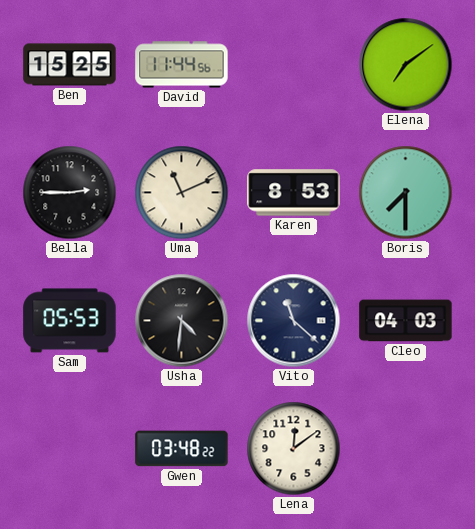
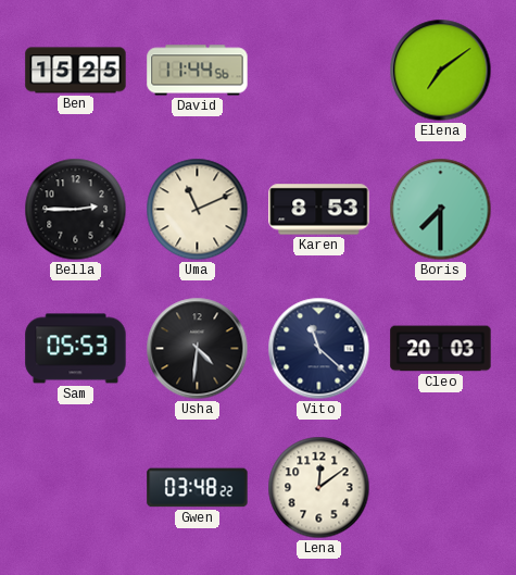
Cleo: 04:03 -> 20:03
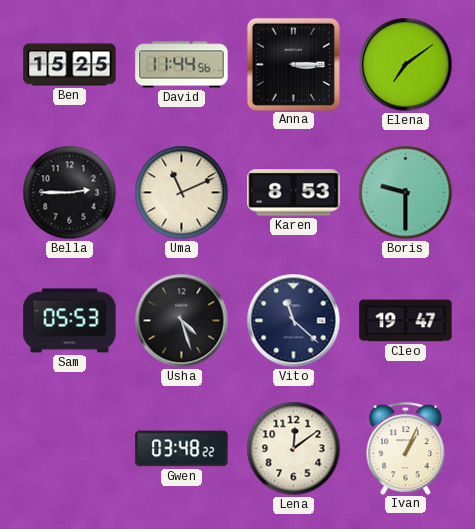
Anna: none -> 3:15
Boris: 7:30 -> 9:30
Usha: 4:31 -> 4:27
Cleo: 20:03 -> 19:47
Ivan: none -> 1:04
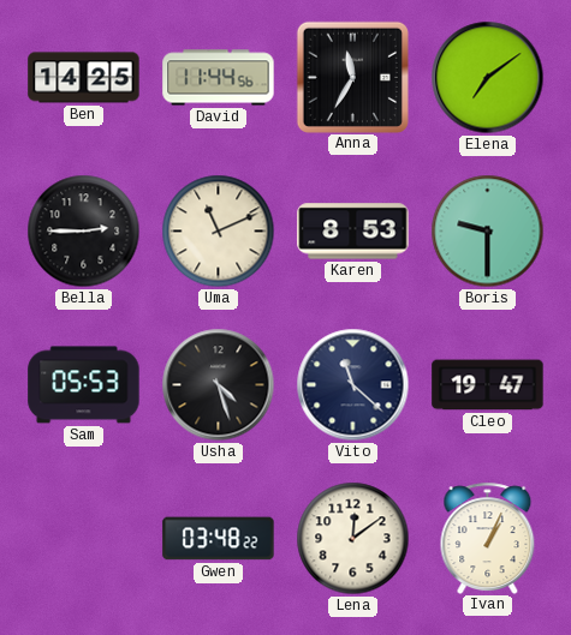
Ben: 15:25 -> 14:25
Anna: 3:15 -> 11:35
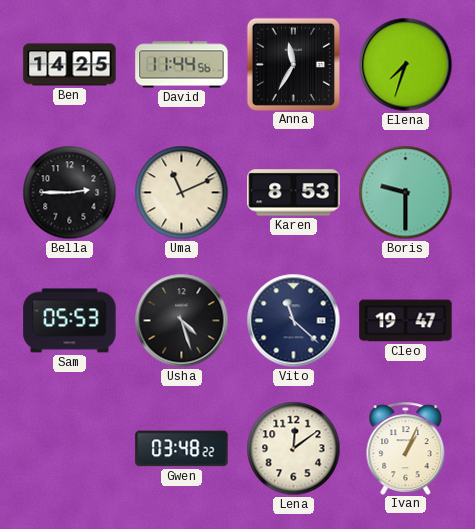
Elena: 7:09 -> 7:33
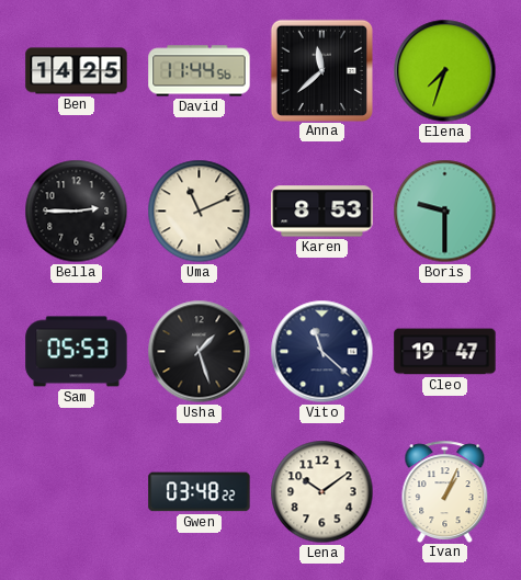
Anna: 11:35 -> 11:38
Usha: 4:27 -> 1:27
Lena: 12:09 -> 10:09
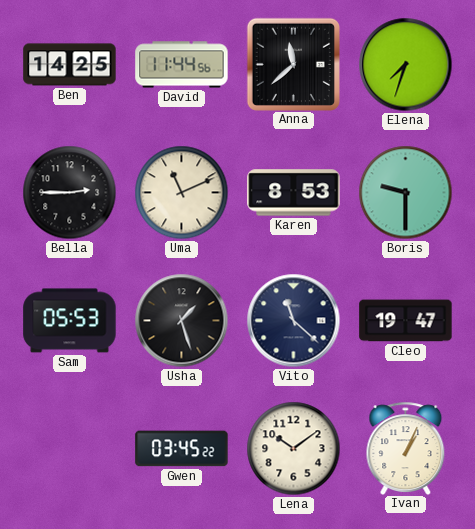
Gwen: 03:48 -> 03:45
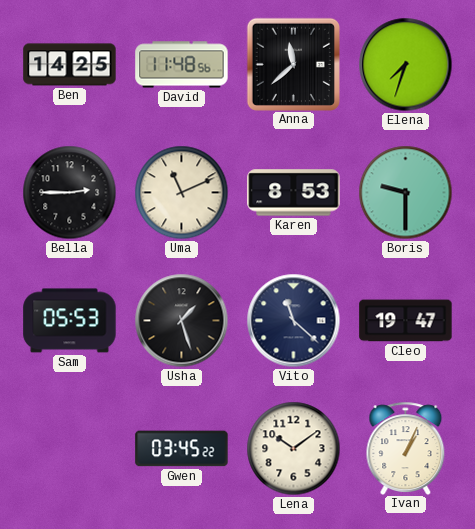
David: 11:44 -> 11:48
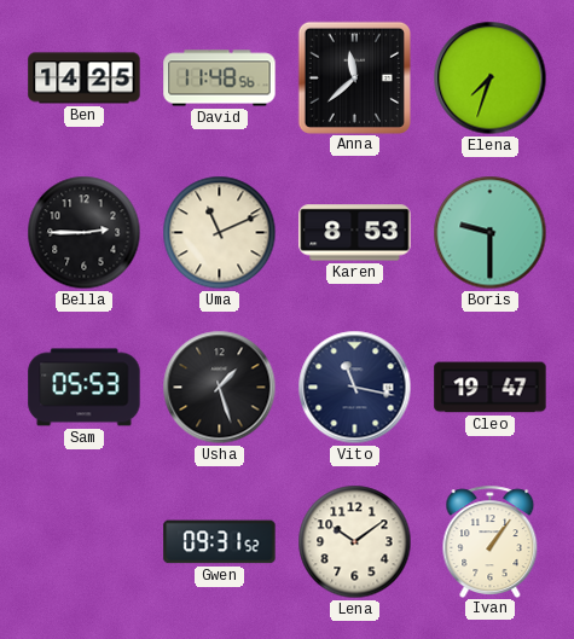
Vito: 11:22 -> 11:17
Gwen: 03:45 -> 09:31
Ivan: 1:04 -> 1:06
